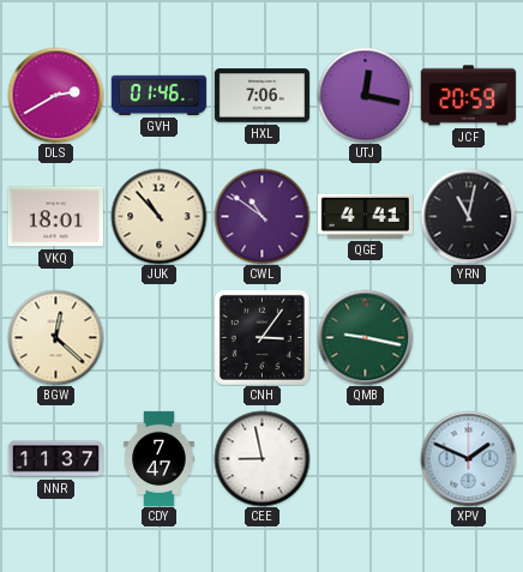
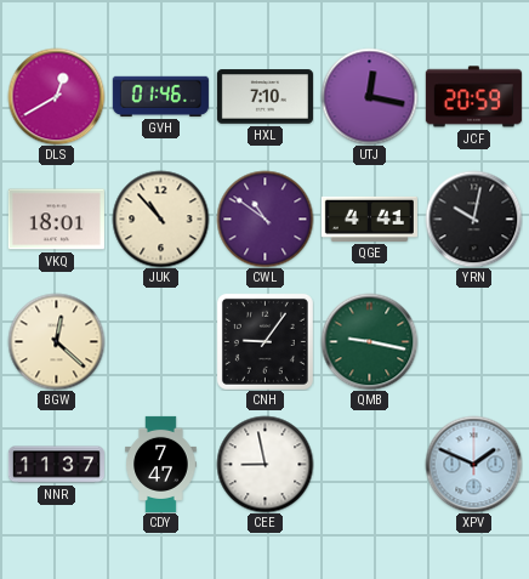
DLS: 2:40 -> 12:40
HXL: 7:06 -> 7:10
YRN: 11:02 -> 10:02
CNH: 3:06 -> 9:06
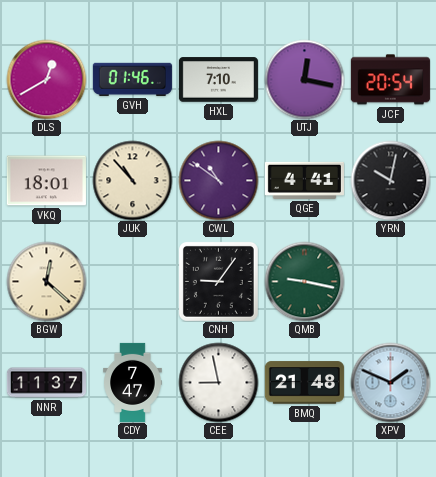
JCF: 20:59 -> 20:54
BMQ: none -> 21:48
